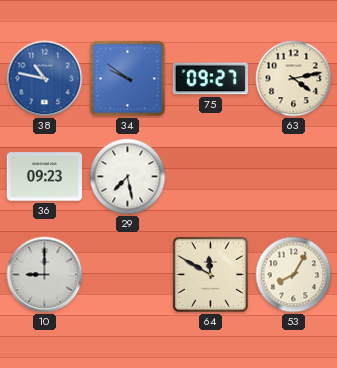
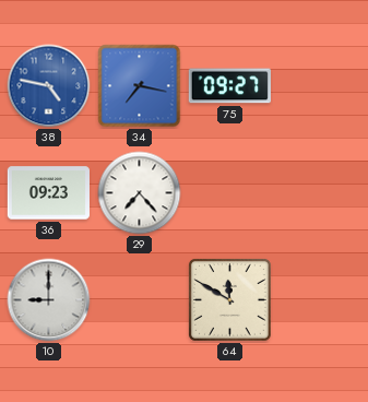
38: 10:47 -> 4:47
34: 9:51 -> 7:17
63: 4:13 -> none
29: 7:28 -> 7:23
53: 8:05 -> none
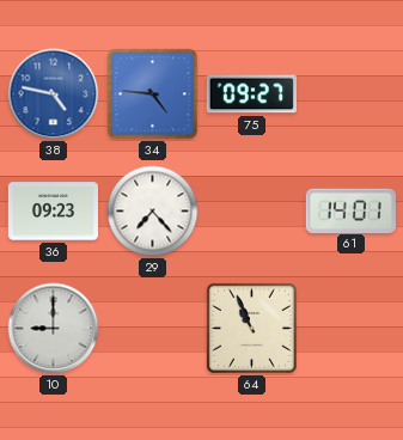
34: 7:17 -> 4:46
61: none -> 14:01
64: 11:50 -> 10:56
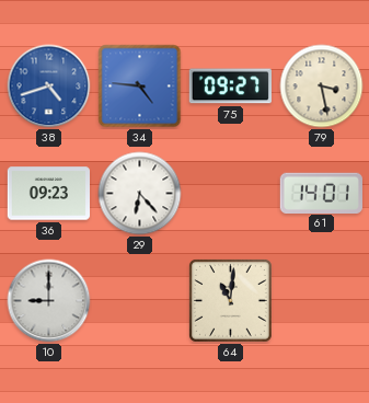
38: 4:47 -> 4:42
79: none -> 3:28
29: 7:23 -> 6:23
64: 10:56 -> 11:01
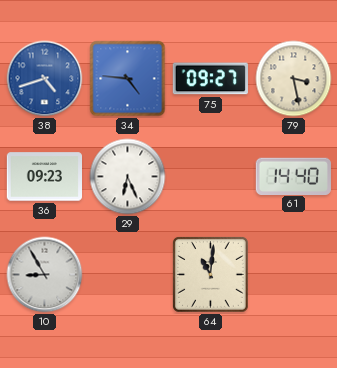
29: 6:23 -> 6:26
61: 14:01 -> 14:40
10: 9:00 -> 8:55
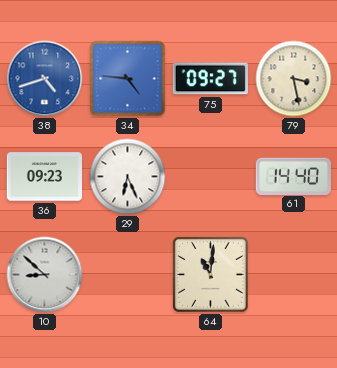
10: 8:55 -> 8:52
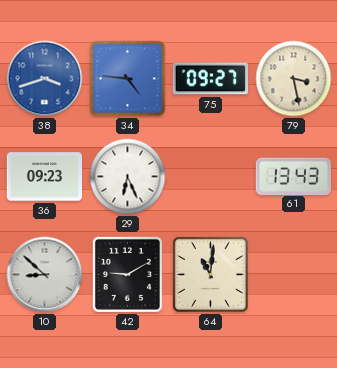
38: 4:42 -> 3:42
61: 14:40 -> 13:43
42: none -> 9:10
